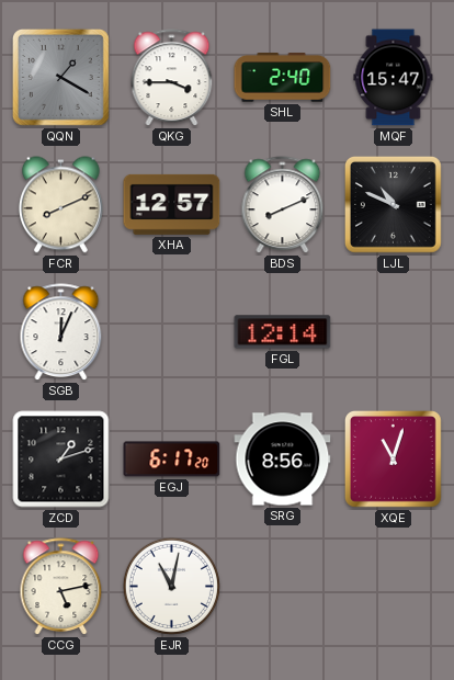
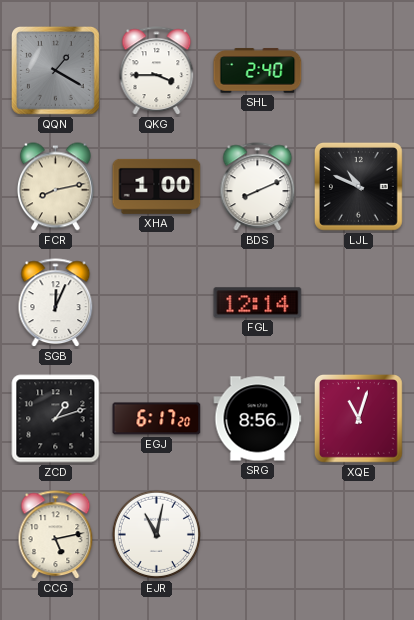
MQF: 15:47 -> none
FCR: 8:11 -> 8:13
XHA: 12:57 -> 1:00
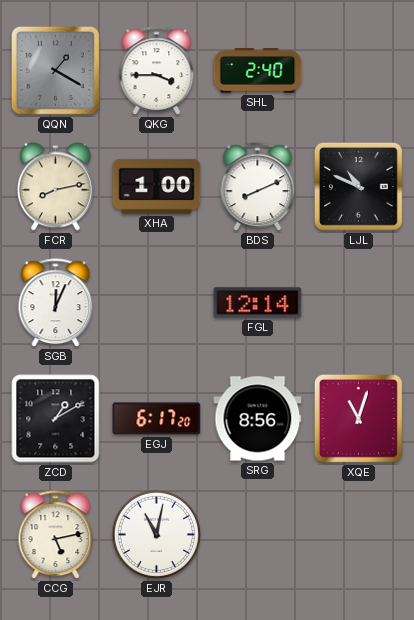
ZCD: 1:12 -> 1:10
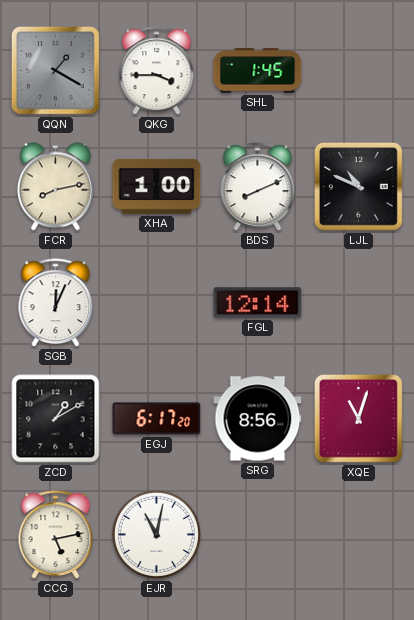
SHL: 2:40 -> 1:45
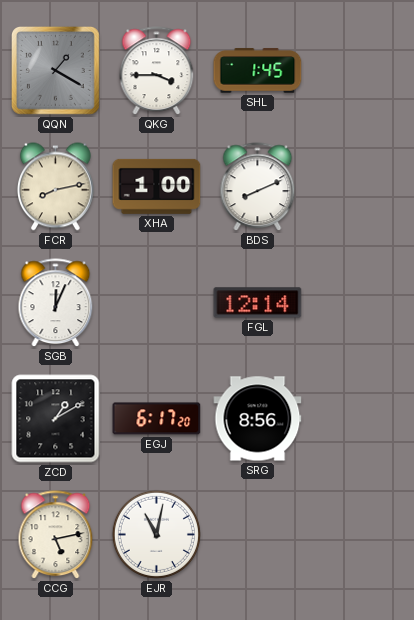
LJL: 10:49 -> none
XQE: 11:03 -> none
